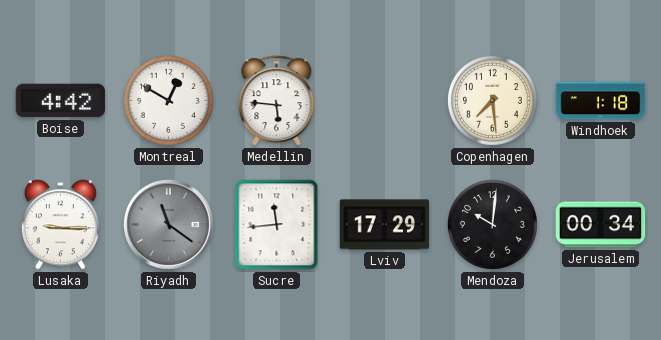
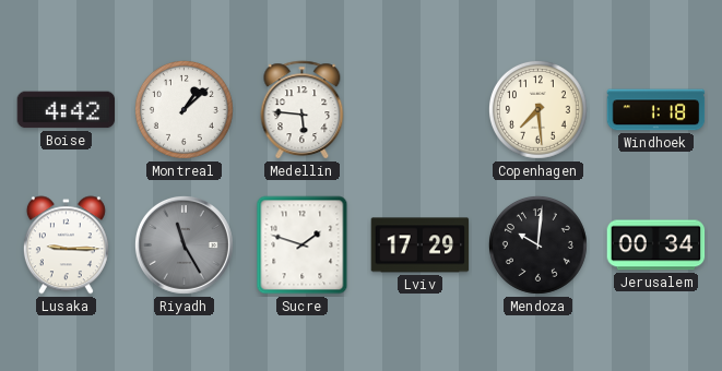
Montreal: 12:50 -> 1:08
Riyadh: 11:21 -> 11:25
Sucre: 11:44 -> 1:48
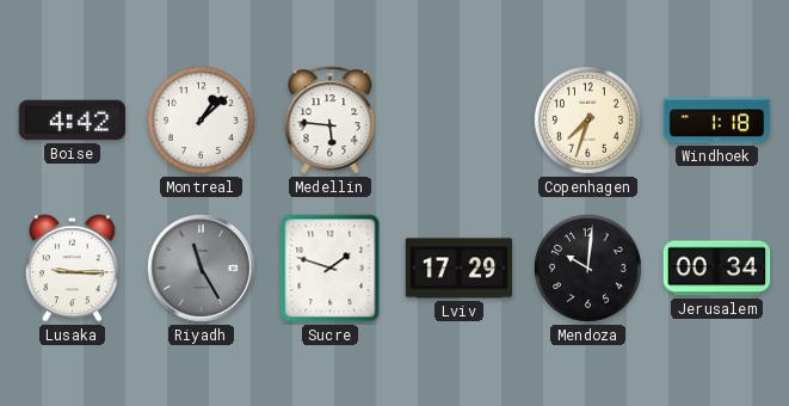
Copenhagen: 7:29 -> 7:33
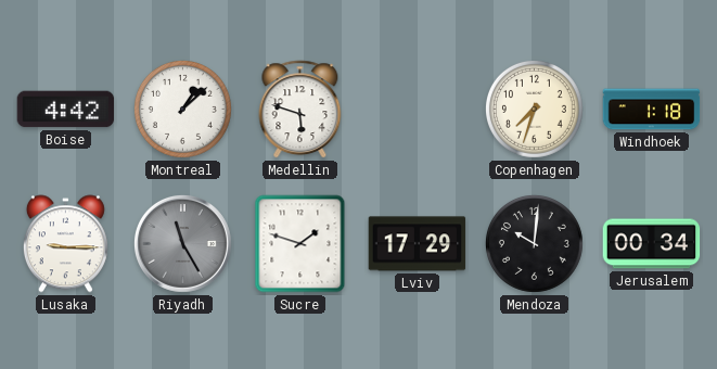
Medellin: 5:46 -> 5:48
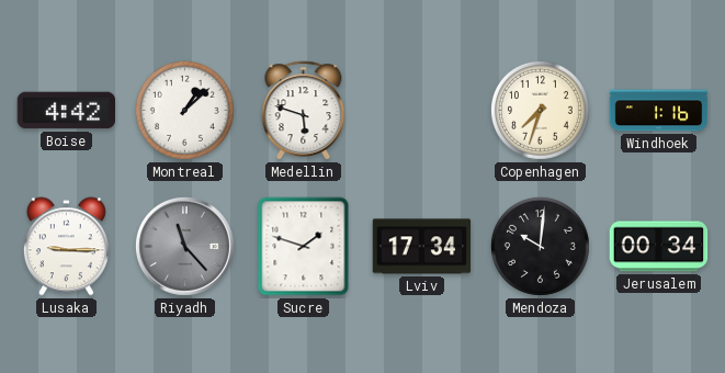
Windhoek: 1:18 -> 1:16
Riyadh: 11:25 -> 11:23
Lviv: 17:29 -> 17:34
